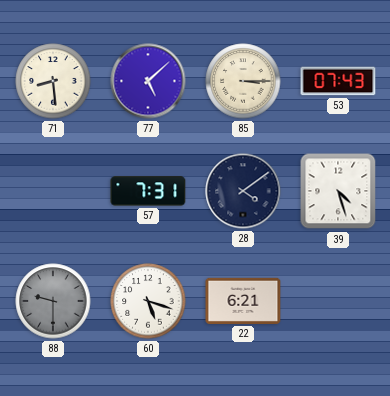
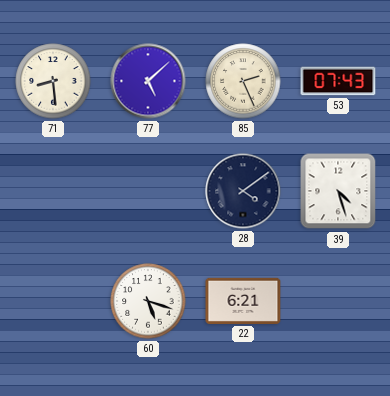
85: 3:15 -> 2:26
57: 7:31 -> none
88: 9:30 -> none
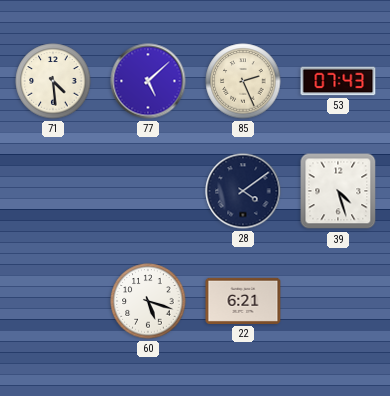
71: 8:29 -> 4:29
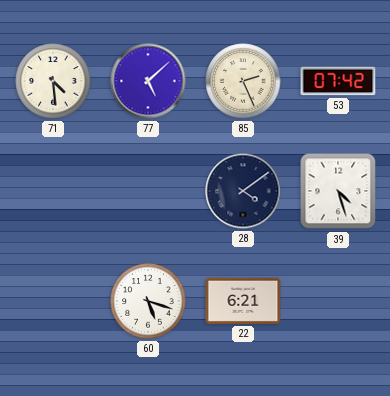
53: 07:43 -> 07:42
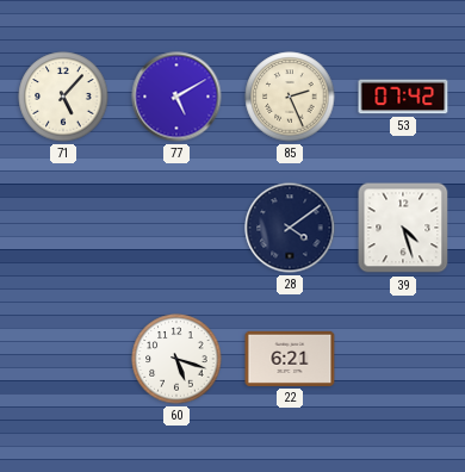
71: 4:29 -> 5:07
77: 5:08 -> 5:10
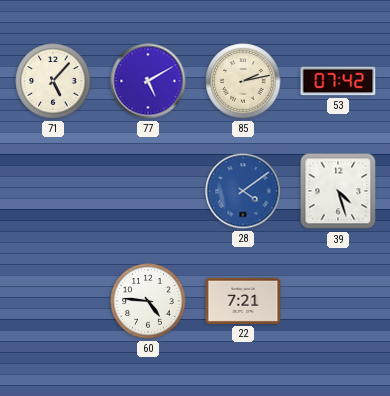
85: 2:26 -> 2:13
28 dial: navy -> blue
60: 5:18 -> 4:46
22: 6:21 -> 7:21
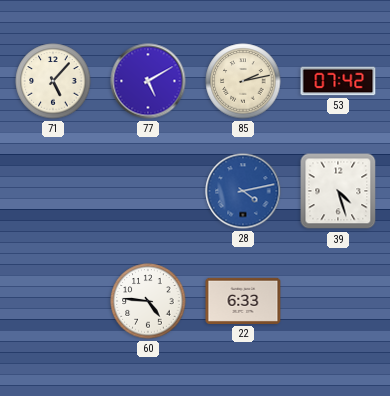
28: 4:09 -> 4:13
22: 7:21 -> 6:33
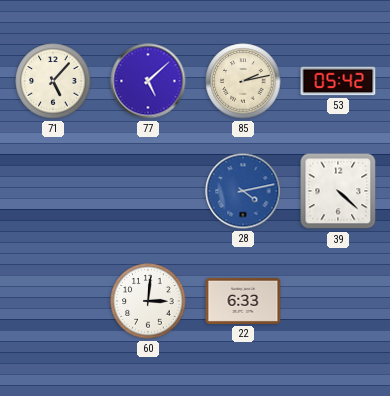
77: 5:10 -> 5:08
53: 07:42 -> 05:42
39: 4:27 -> 4:22
60: 4:46 -> 3:01
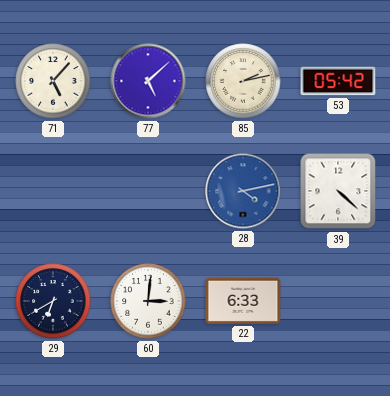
29: none -> 6:40
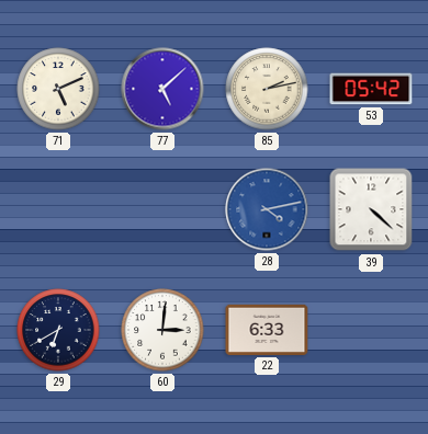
71: 5:07 -> 5:11
